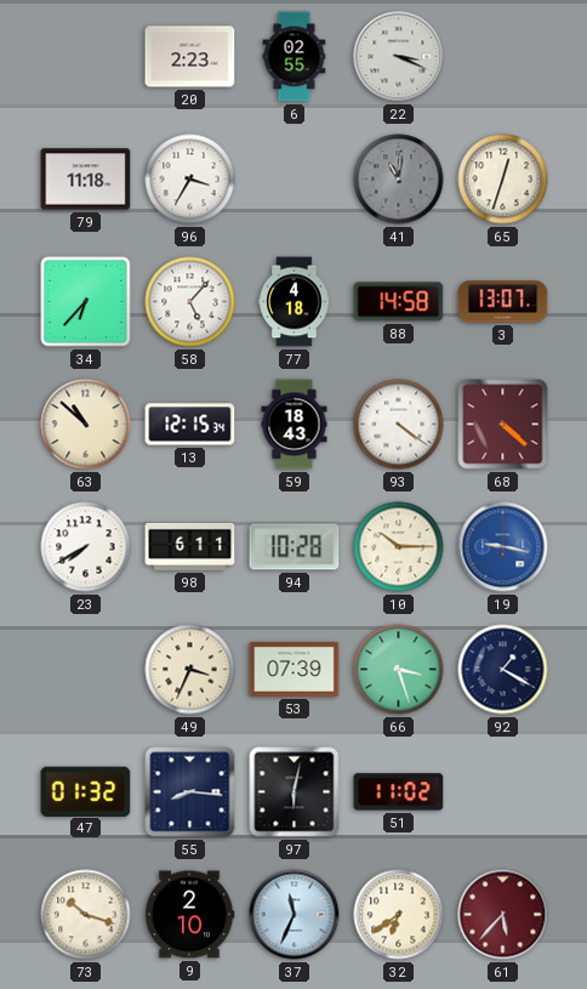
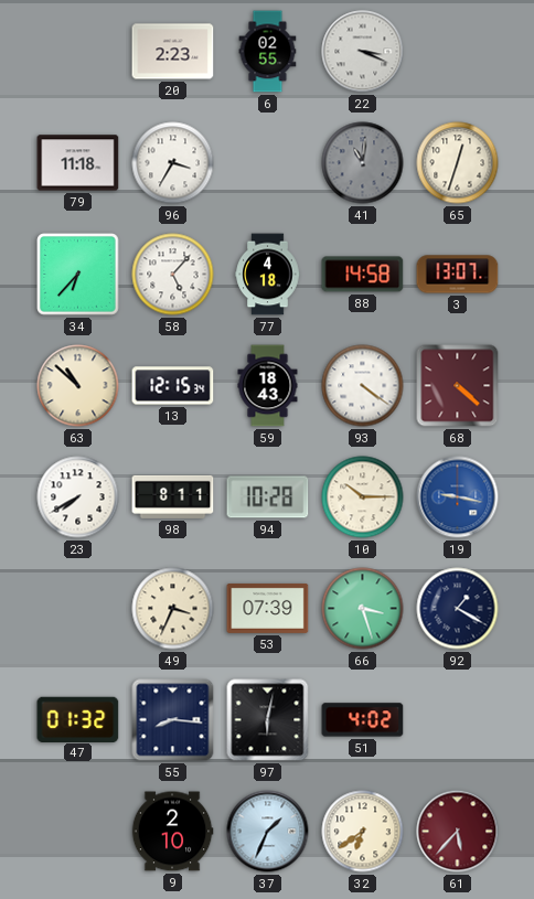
98: 6:11 -> 8:11
51: 11:02 -> 4:02
73: 10:18 -> none
37: 11:34 -> 1:34
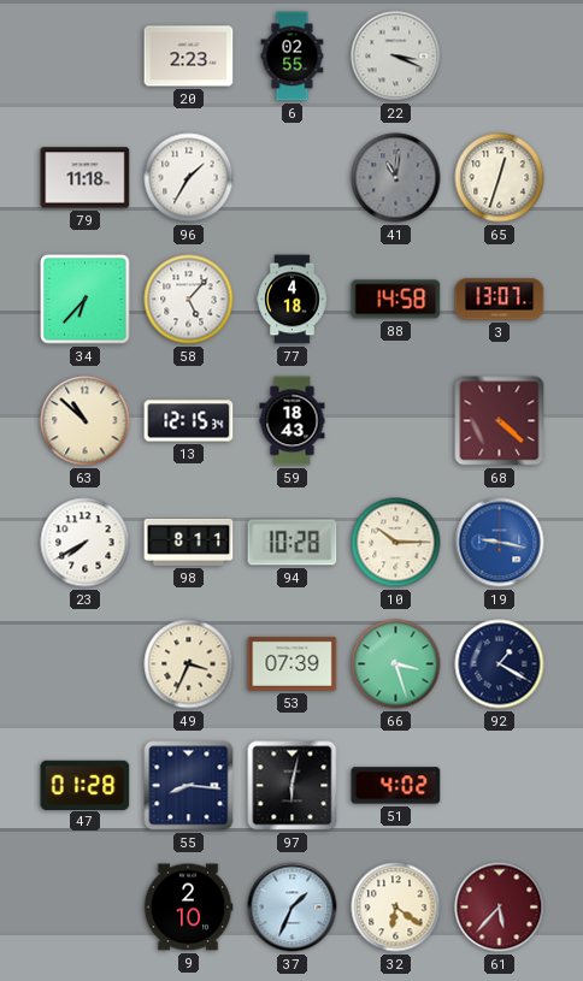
96: 3:35 -> 1:35
93: 4:21 -> none
47: 01:32 -> 01:28
32: 6:39 -> 6:21
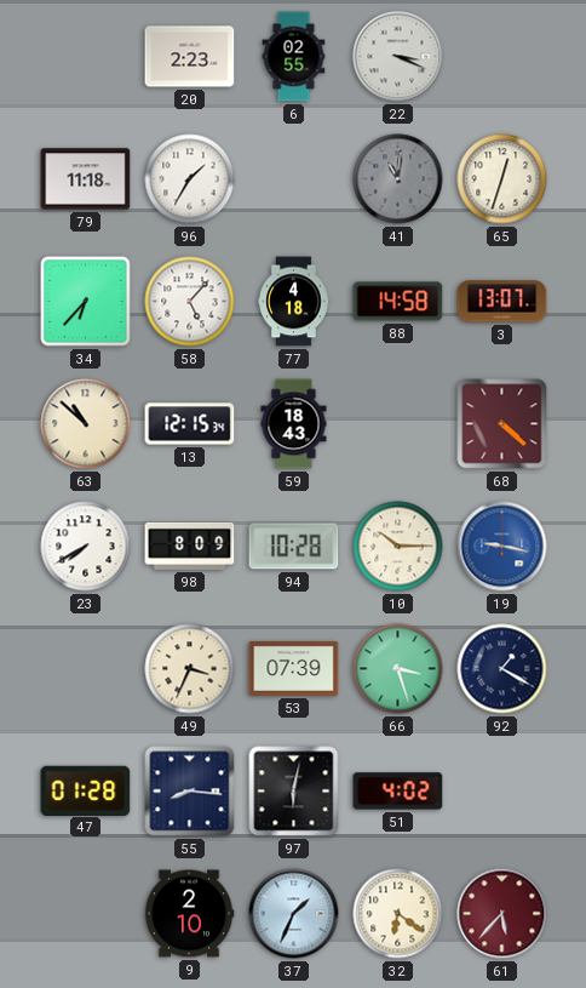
98: 8:11 -> 8:09
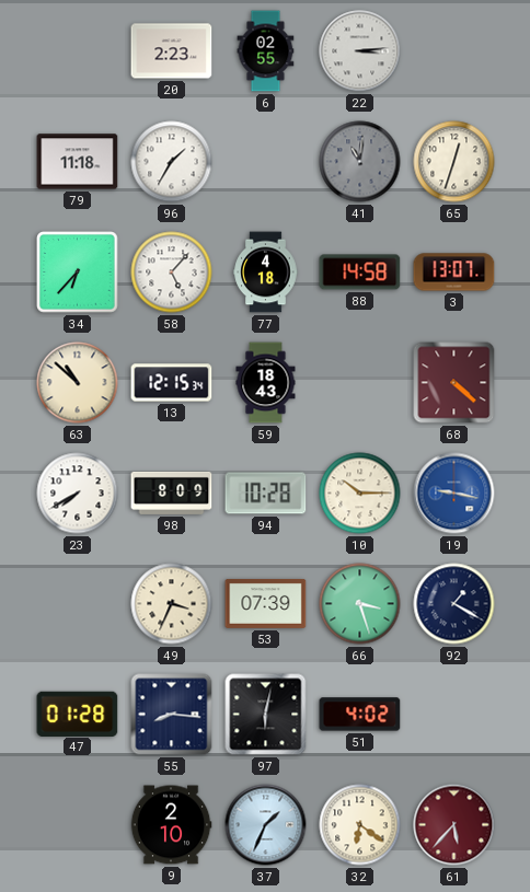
22: 3:19 -> 3:14
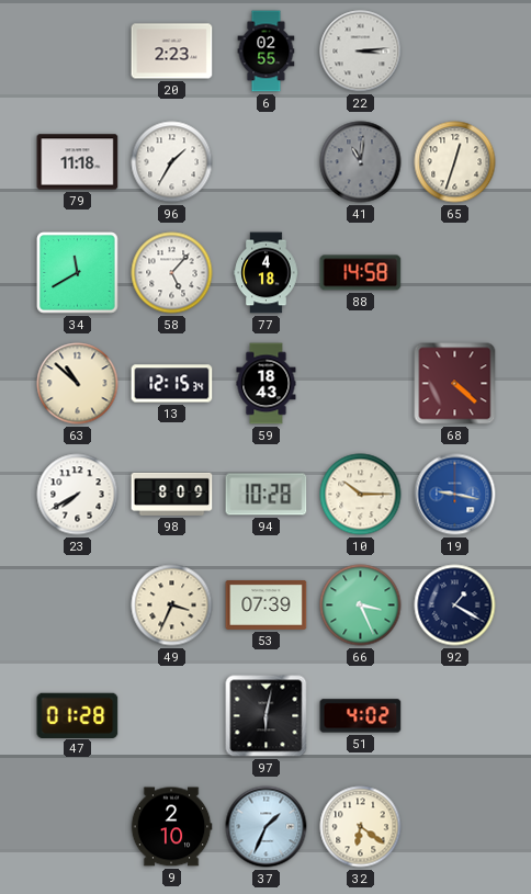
34: 6:37 -> 11:40
3: 13:07 -> none
66: 3:27 -> 3:26
55: 8:16 -> none
61: 5:37 -> none
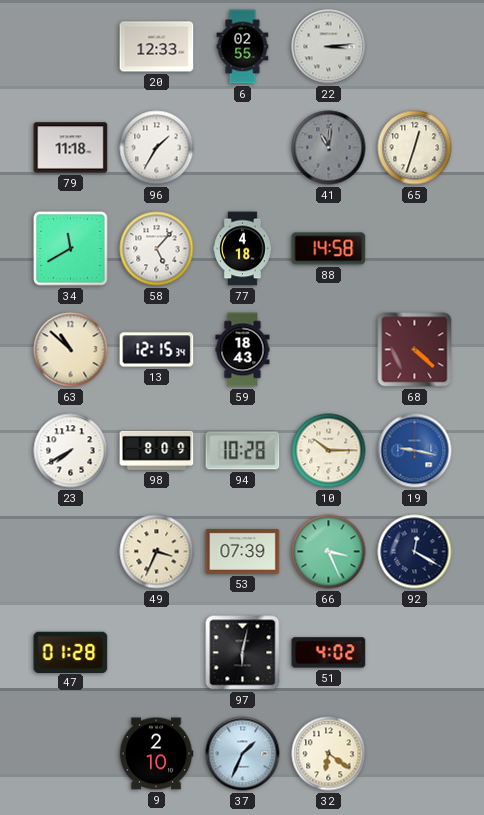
20: 2:23 -> 12:33
92: 1:20 -> 12:20
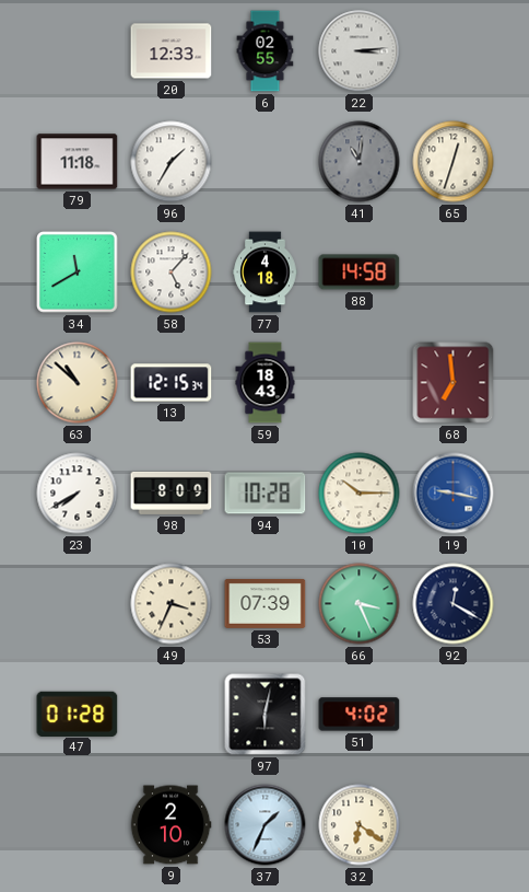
68: 4:22 -> 6:59
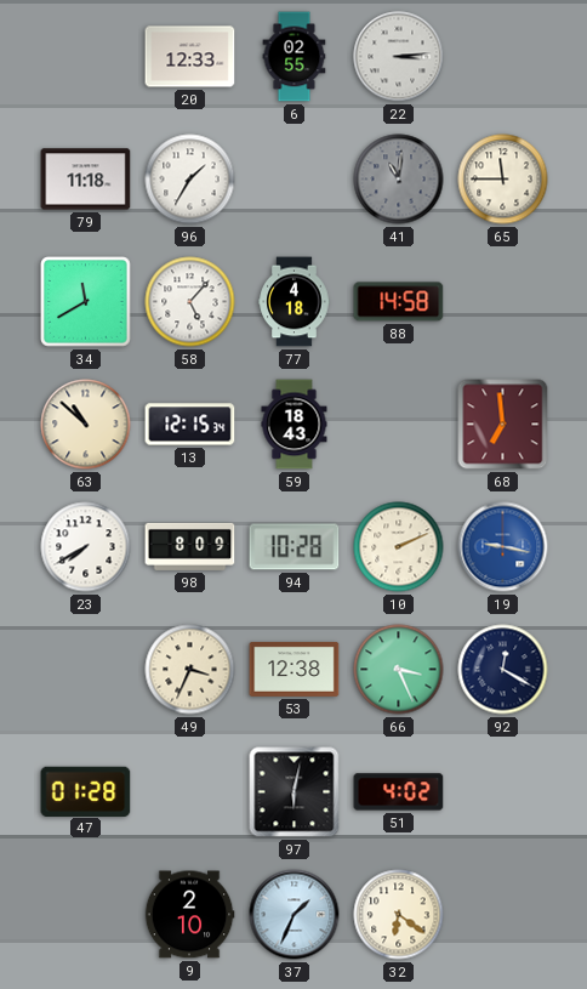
65: 12:33 -> 11:45
10: 10:15 -> 2:11
53: 07:39 -> 12:38
